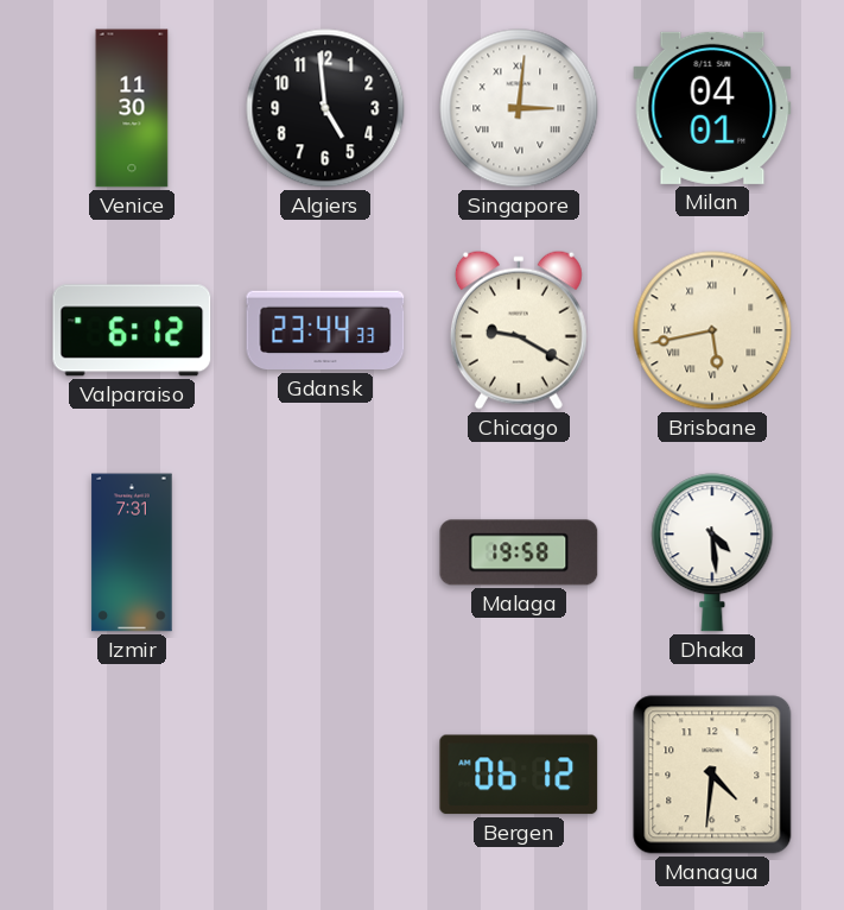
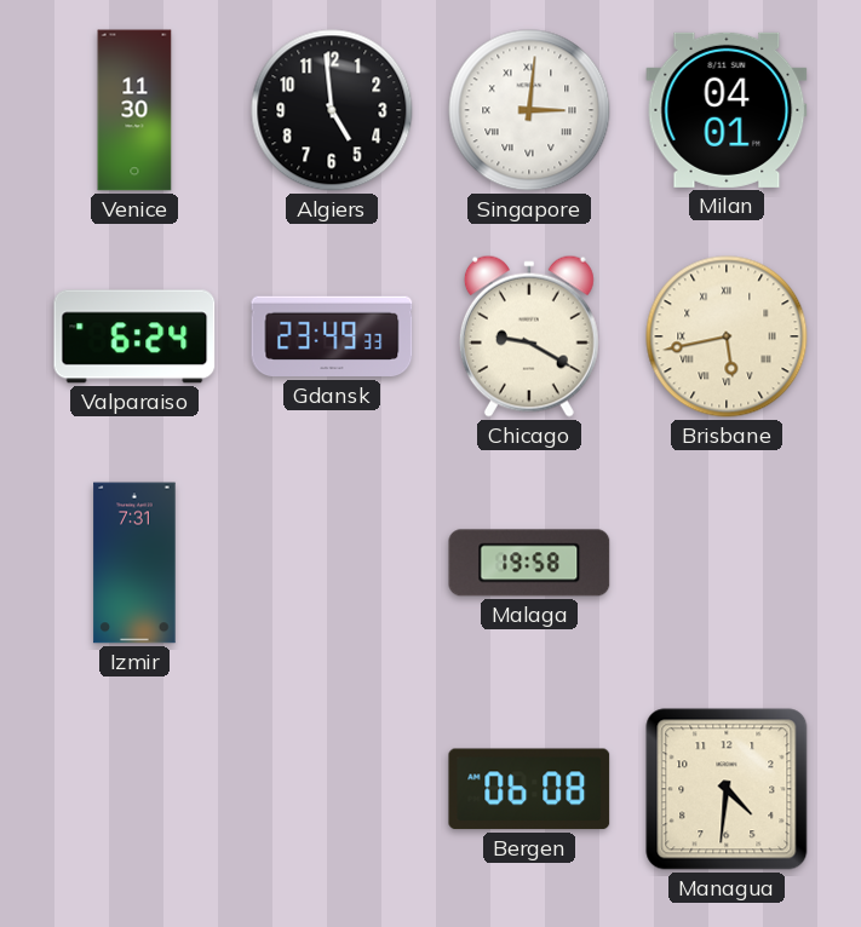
Valparaiso: 6:12 -> 6:24
Gdansk: 23:44 -> 23:49
Dhaka: 4:29 -> none
Bergen: 06:12 -> 06:08
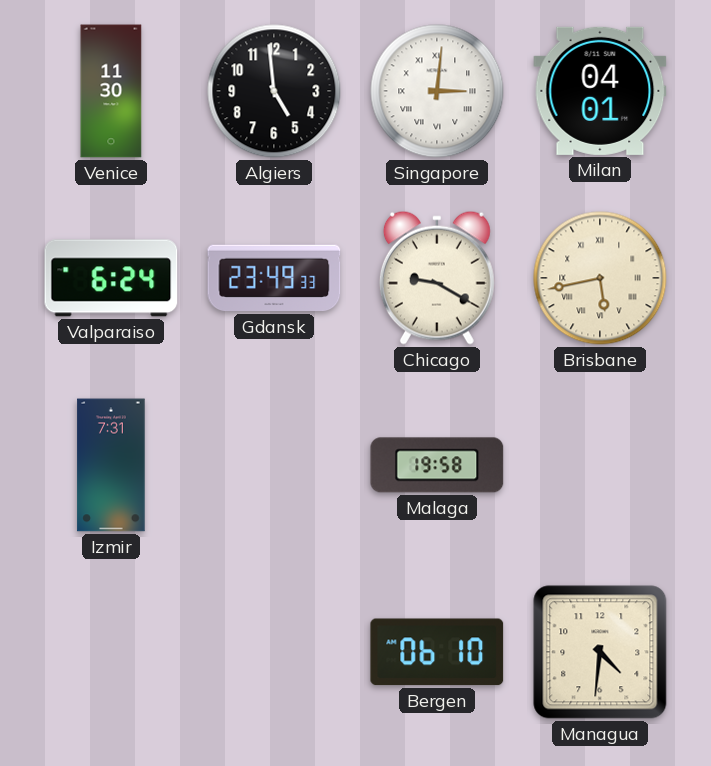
Bergen: 06:08 -> 06:10
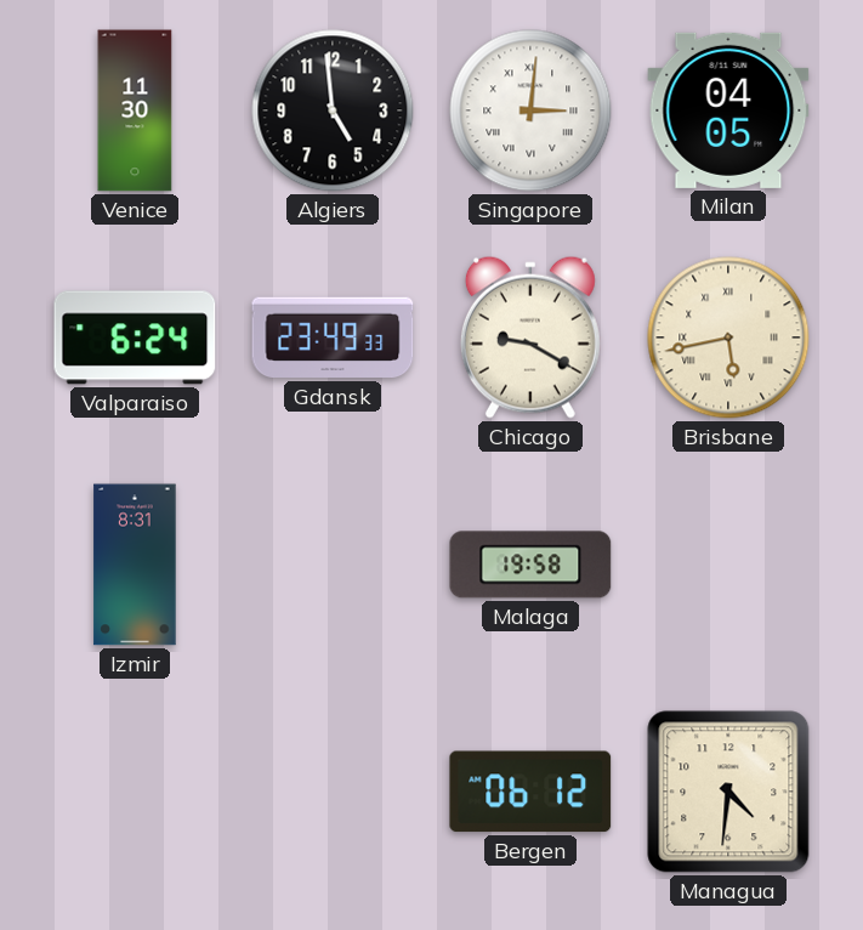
Milan: 04:01 -> 04:05
Izmir: 7:31 -> 8:31
Bergen: 06:10 -> 06:12
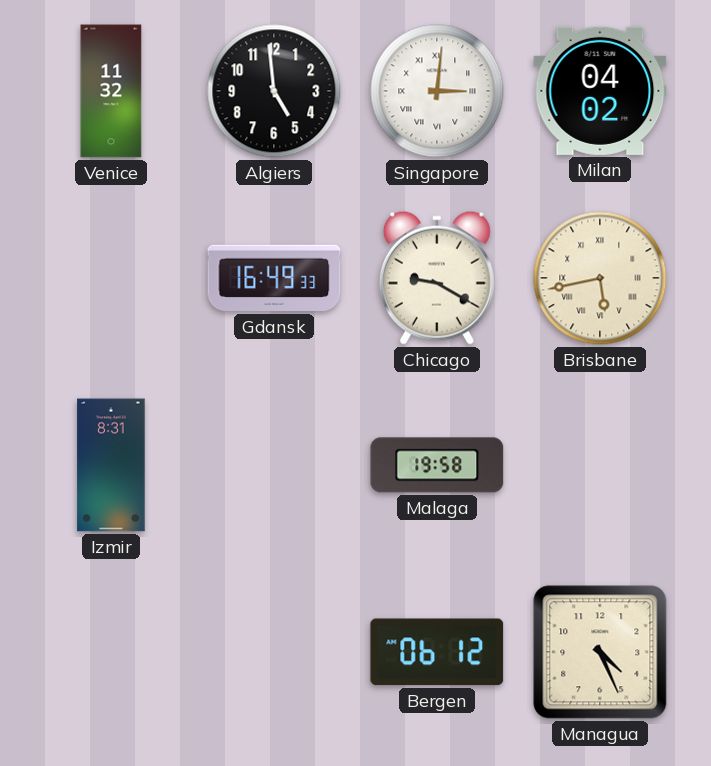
Venice: 11:30 -> 11:32
Milan: 04:05 -> 04:02
Valparaiso: 6:24 -> none
Gdansk: 23:49 -> 16:49
Managua: 4:31 -> 4:26
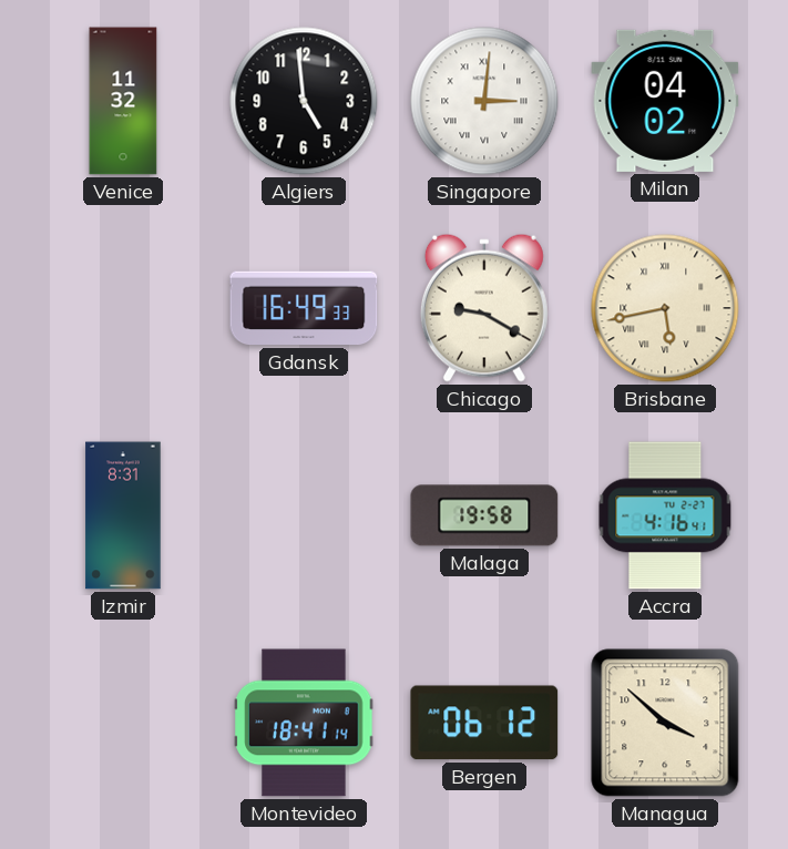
Accra: none -> 4:16
Montevideo: none -> 18:41
Managua: 4:26 -> 3:52
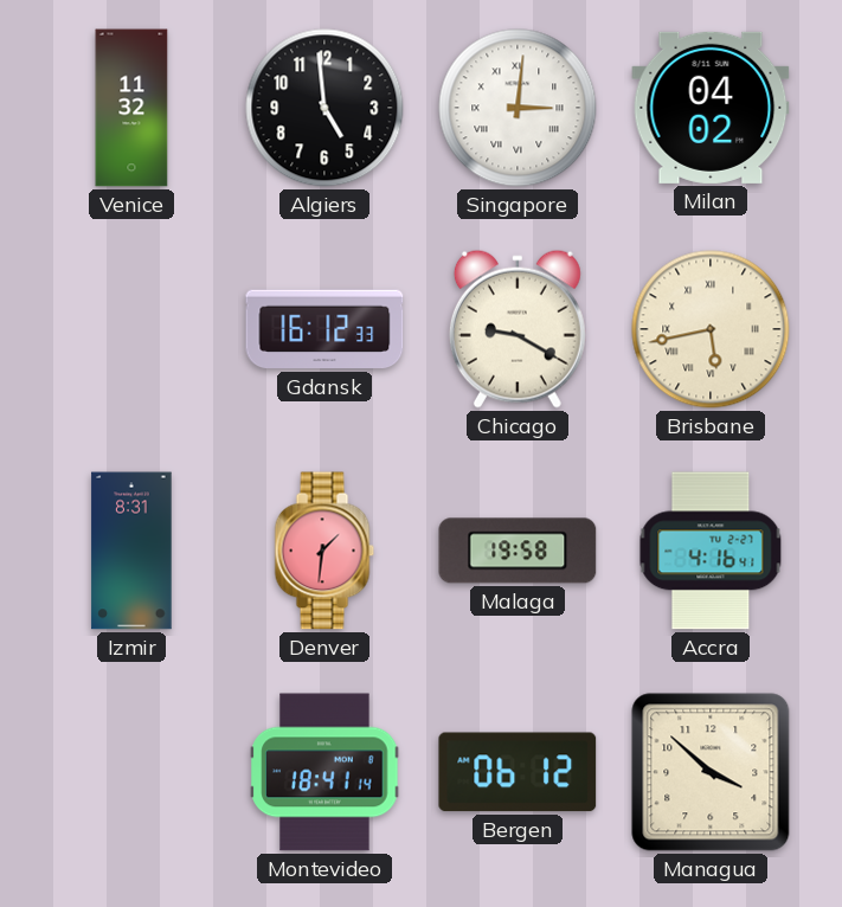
Gdansk: 16:49 -> 16:12
Denver: none -> 1:31
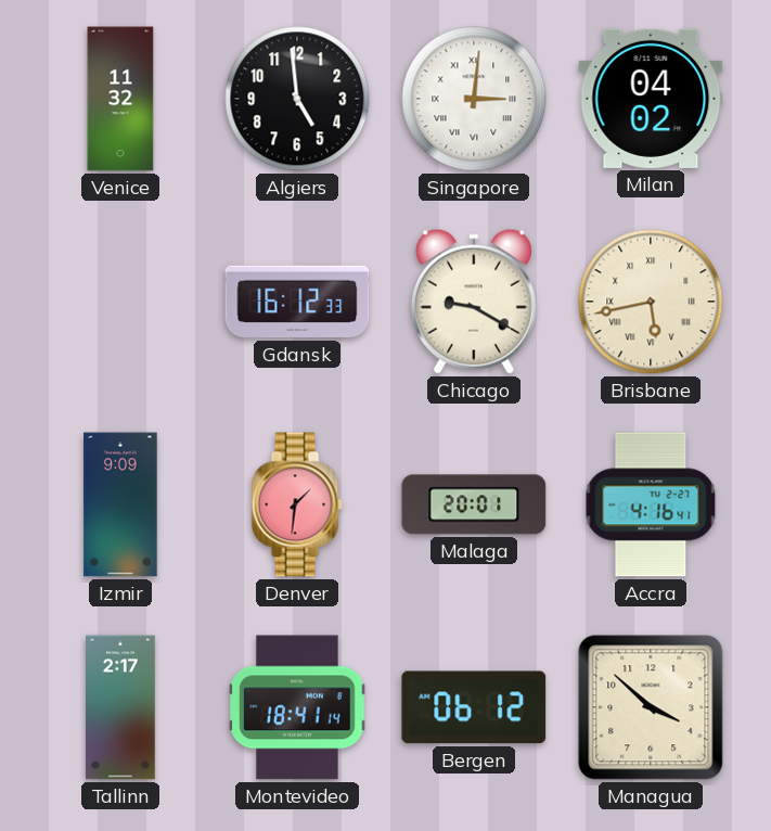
Izmir: 8:31 -> 9:09
Malaga: 19:58 -> 20:01
Tallinn: none -> 2:17
